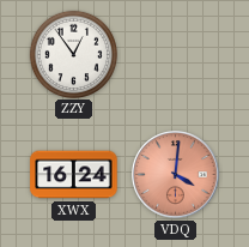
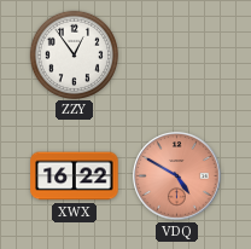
XWX: 16:24 -> 16:22
VDQ: 4:01 -> 4:50
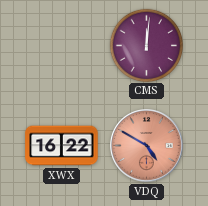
ZZY: 12:54 -> none
CMS: none -> 12:01
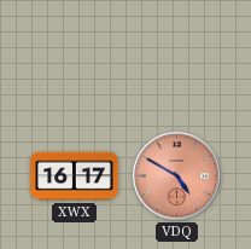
CMS: 12:01 -> none
XWX: 16:22 -> 16:17
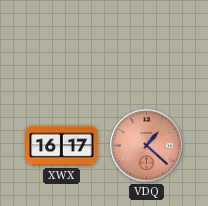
VDQ: 4:50 -> 1:22
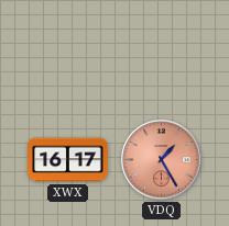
VDQ: 1:22 -> 1:25
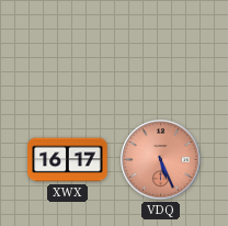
VDQ: 1:25 -> 5:26
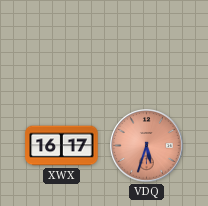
VDQ: 5:26 -> 5:33
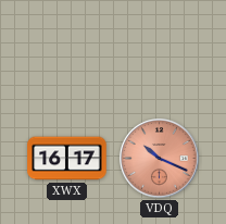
VDQ: 5:33 -> 10:19
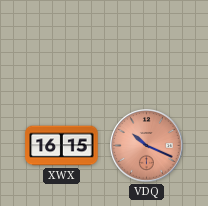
XWX: 16:17 -> 16:15
